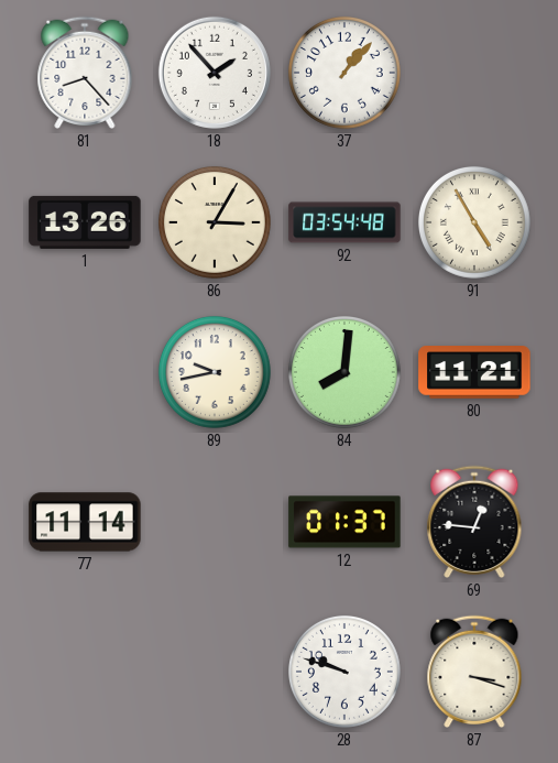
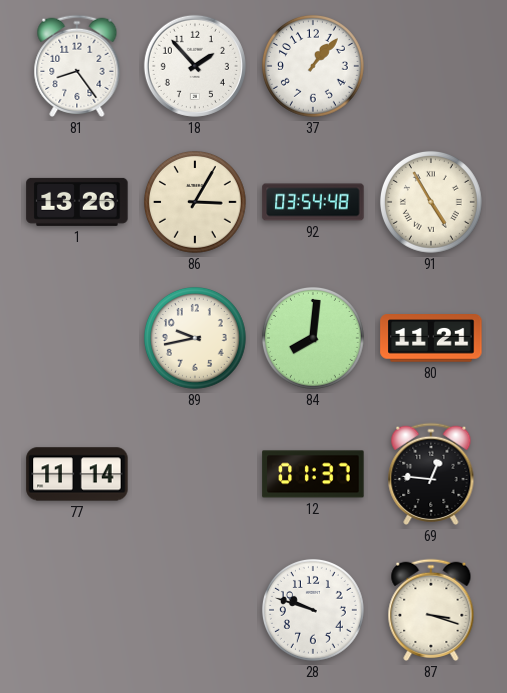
81: 8:23 -> 8:24
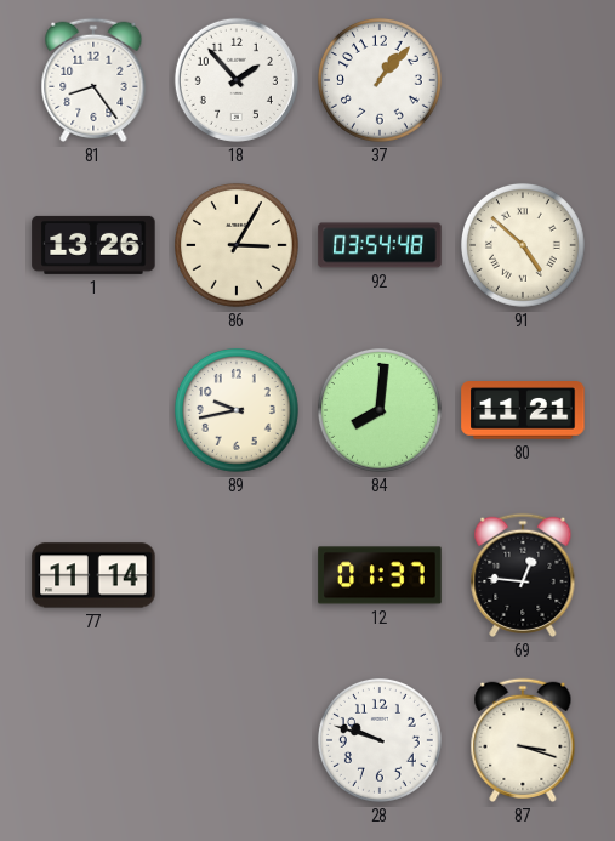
91: 4:55 -> 4:52
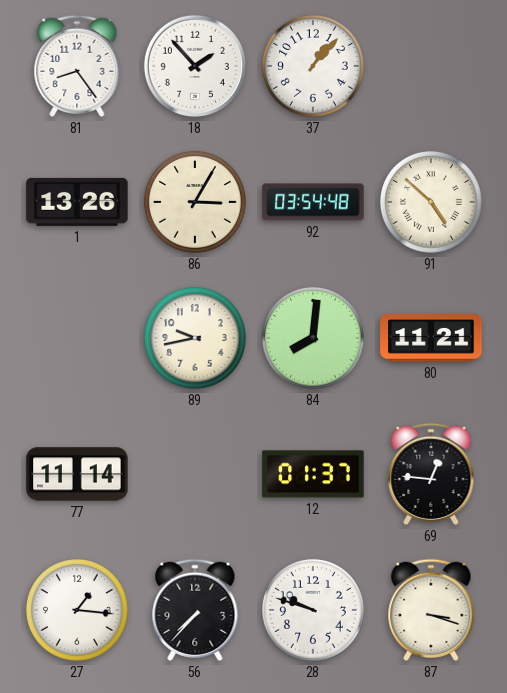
27: none -> 1:16
56: none -> 7:37
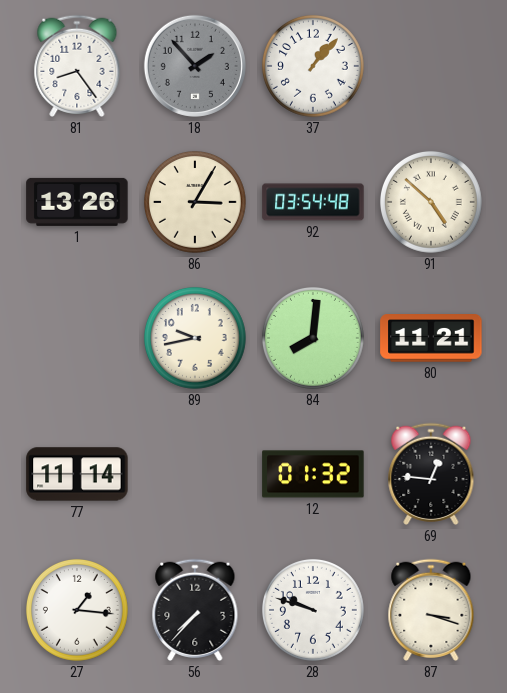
18 dial: white -> grey
12: 01:37 -> 01:32
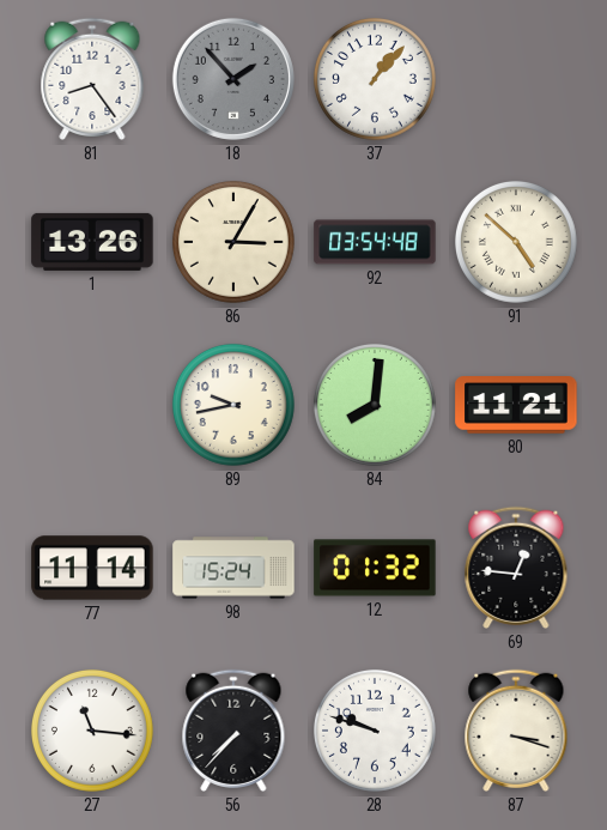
98: none -> 15:24
27: 1:16 -> 11:16
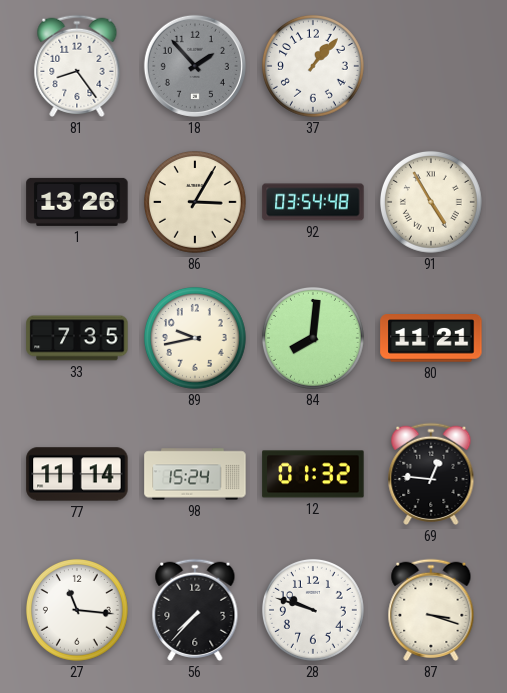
91: 4:52 -> 4:55
33: none -> 7:35
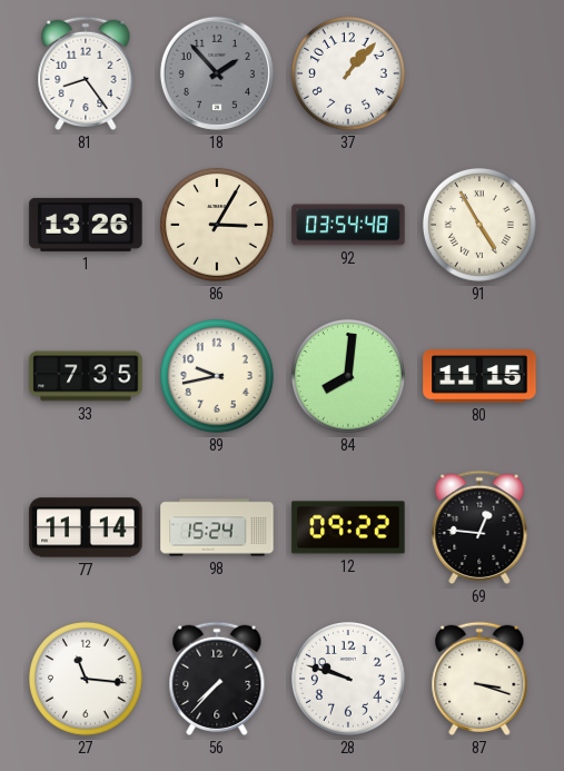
80: 11:21 -> 11:15
12: 01:32 -> 09:22
